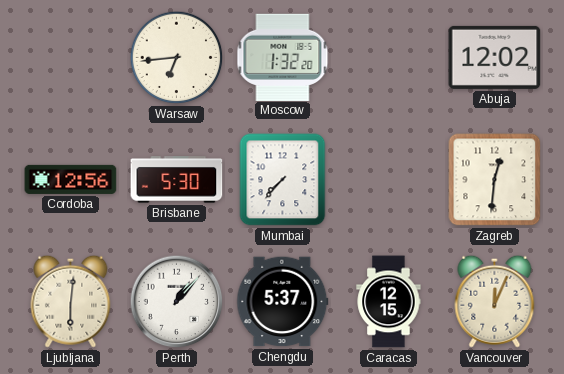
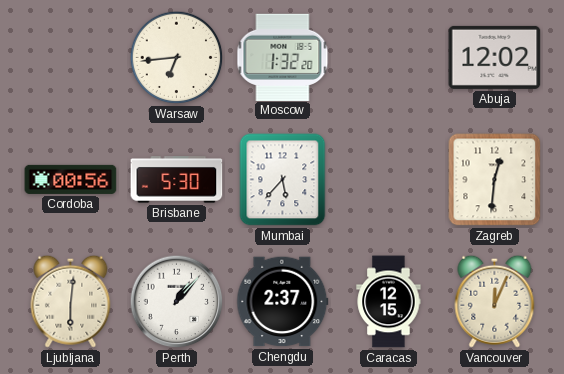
Cordoba: 12:56 -> 00:56
Mumbai: 7:37 -> 5:37
Chengdu: 5:37 -> 2:37
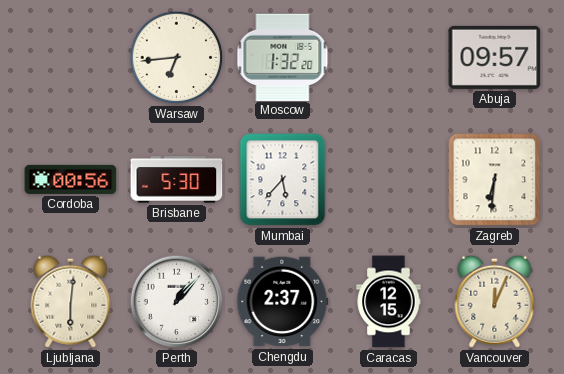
Abuja: 12:02 -> 09:57
Zagreb: 12:31 -> 6:31
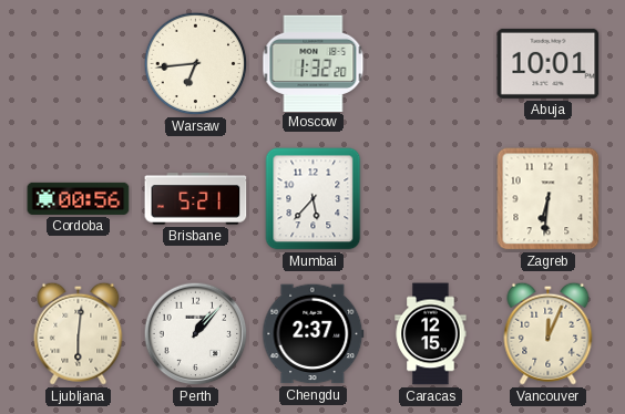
Abuja: 09:57 -> 10:01
Brisbane: 5:30 -> 5:21
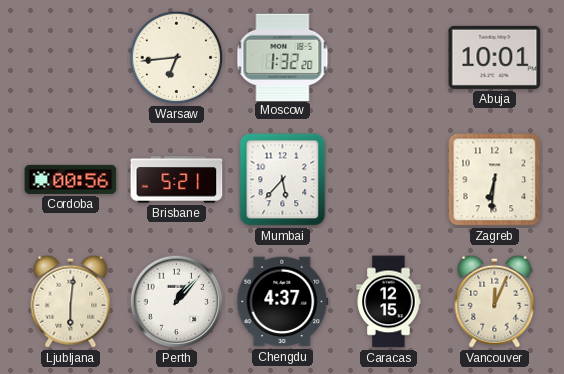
Chengdu: 2:37 -> 4:37
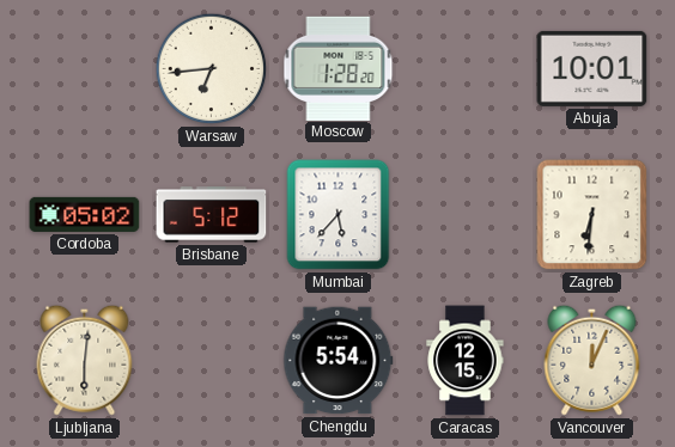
Moscow: 1:32 -> 1:28
Cordoba: 00:56 -> 05:02
Brisbane: 5:21 -> 5:12
Perth: 1:07 -> none
Chengdu: 4:37 -> 5:54
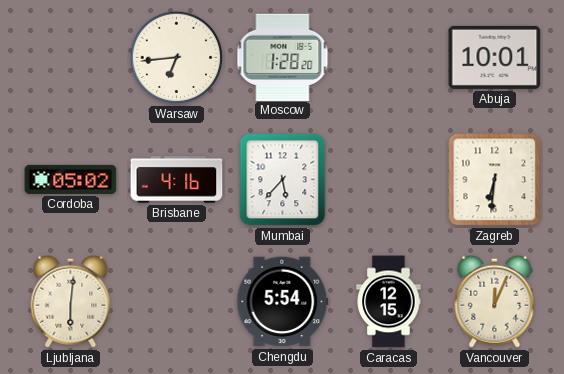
Brisbane: 5:12 -> 4:16
